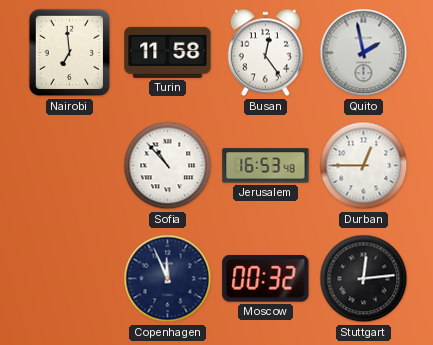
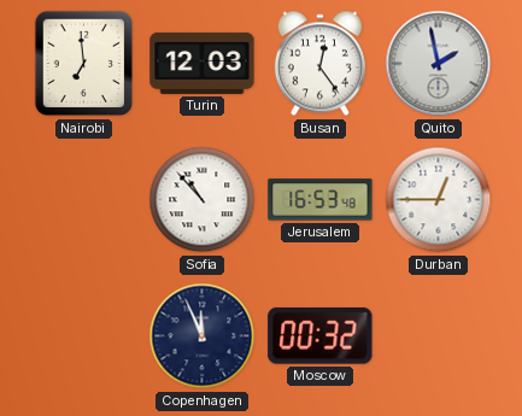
Turin: 11:58 -> 12:03
Stuttgart: 12:14 -> none
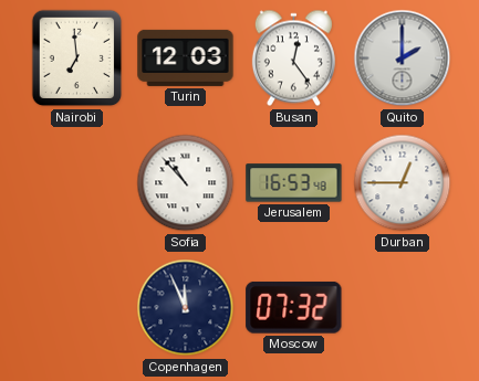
Quito: 1:58 -> 2:00
Moscow: 00:32 -> 07:32
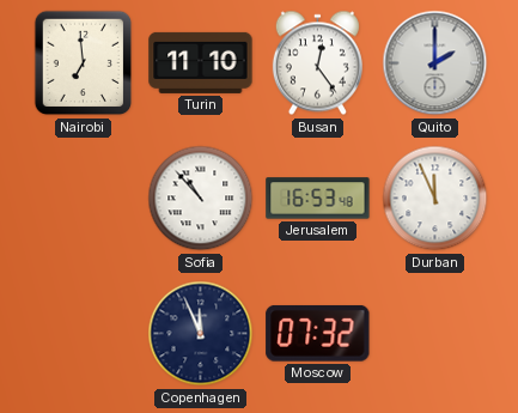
Turin: 12:03 -> 11:10
Durban: 12:45 -> 11:56
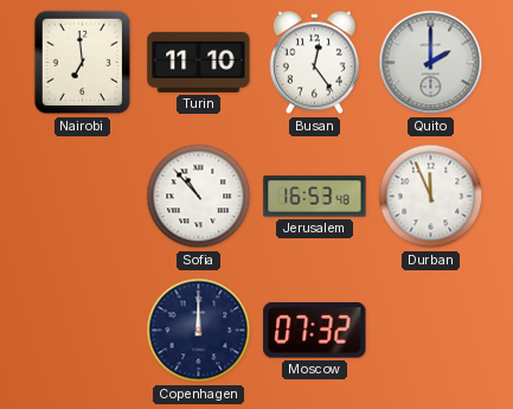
Copenhagen: 11:56 -> 12:00
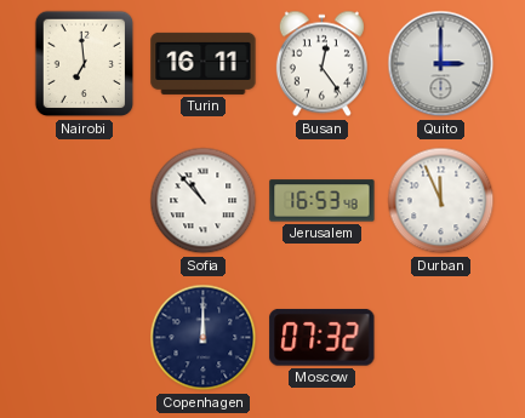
Turin: 11:10 -> 16:11
Quito: 2:00 -> 3:00
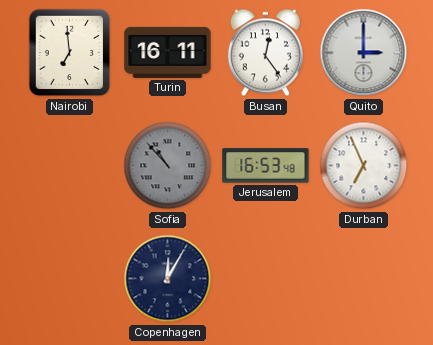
Sofia dial: white -> grey
Durban: 11:56 -> 6:56
Copenhagen: 12:00 -> 12:05
Moscow: 07:32 -> none
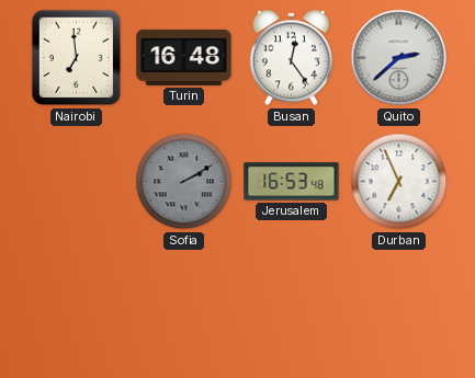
Turin: 16:11 -> 16:48
Quito: 3:00 -> 2:38
Sofia: 10:53 -> 2:10
Copenhagen: 12:05 -> none
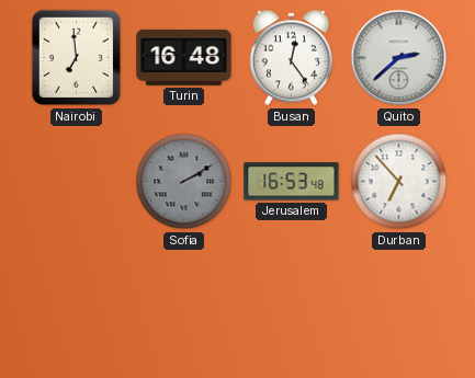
Durban: 6:56 -> 6:53
